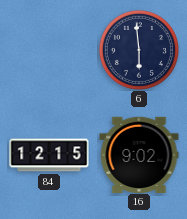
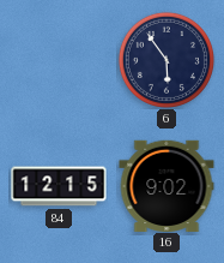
6: 5:59 -> 5:54
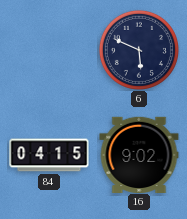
6: 5:54 -> 5:49
84: 12:15 -> 04:15
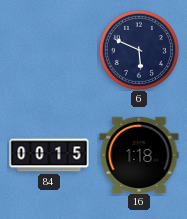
84: 04:15 -> 00:15
16: 9:02 -> 1:18
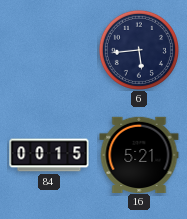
6: 5:49 -> 5:44
16: 1:18 -> 5:21
